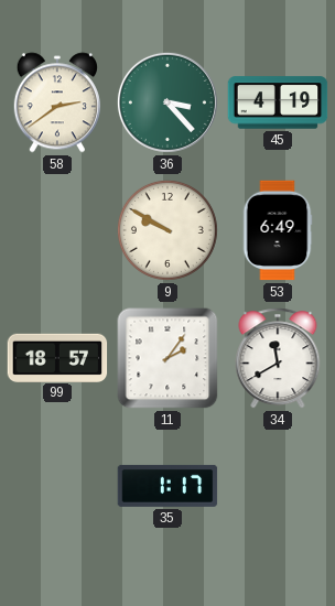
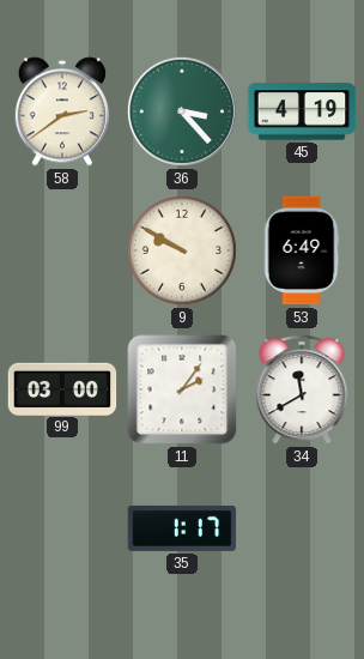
99: 18:57 -> 03:00
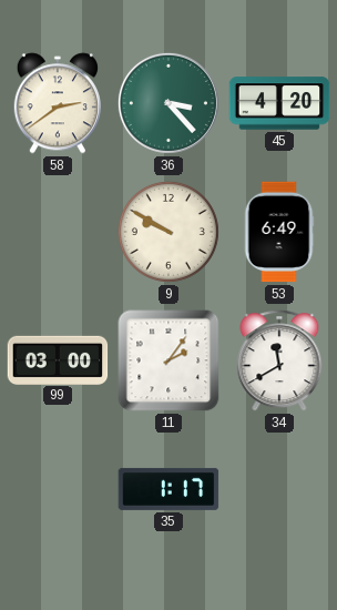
45: 4:19 -> 4:20
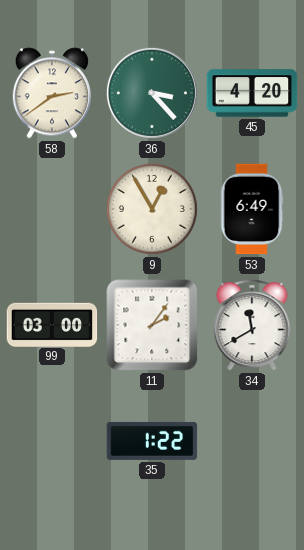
9: 9:50 -> 12:55
35: 1:17 -> 1:22
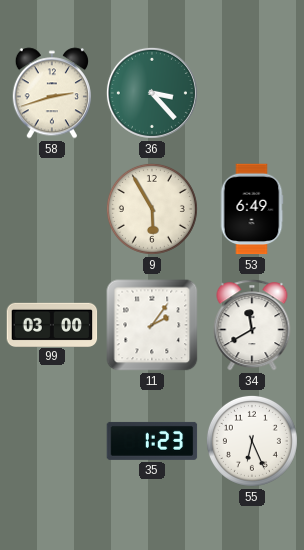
58: 2:39 -> 2:42
45: 4:20 -> none
9: 12:55 -> 5:55
35: 1:22 -> 1:23
55: none -> 6:26
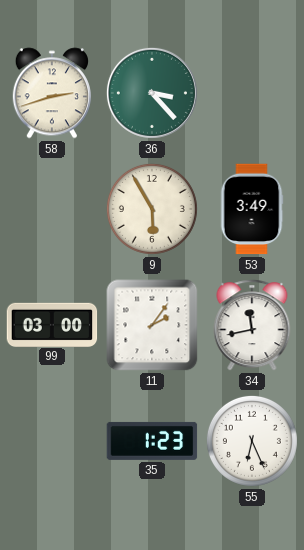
53: 6:49 -> 3:49
34: 11:40 -> 11:43
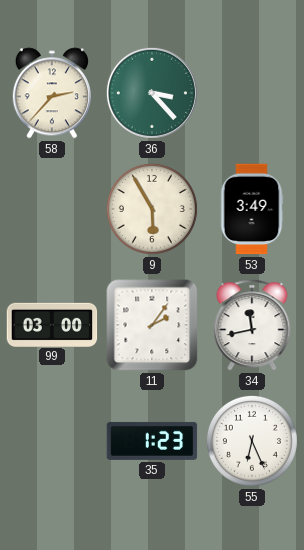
58: 2:42 -> 2:37
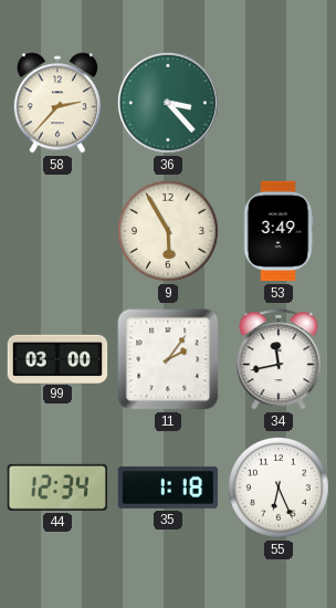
44: none -> 12:34
35: 1:23 -> 1:18
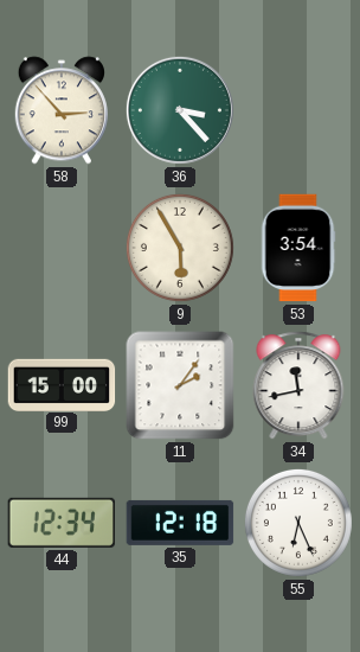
58: 2:37 -> 2:53
53: 3:49 -> 3:54
99: 03:00 -> 15:00
35: 1:18 -> 12:18
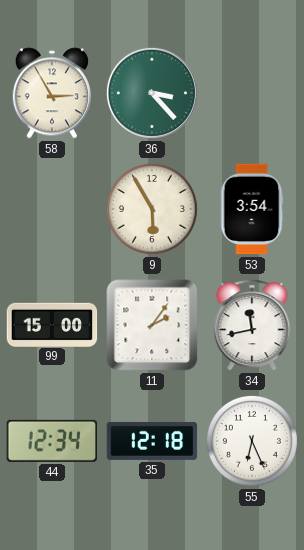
58: 2:53 -> 2:55
